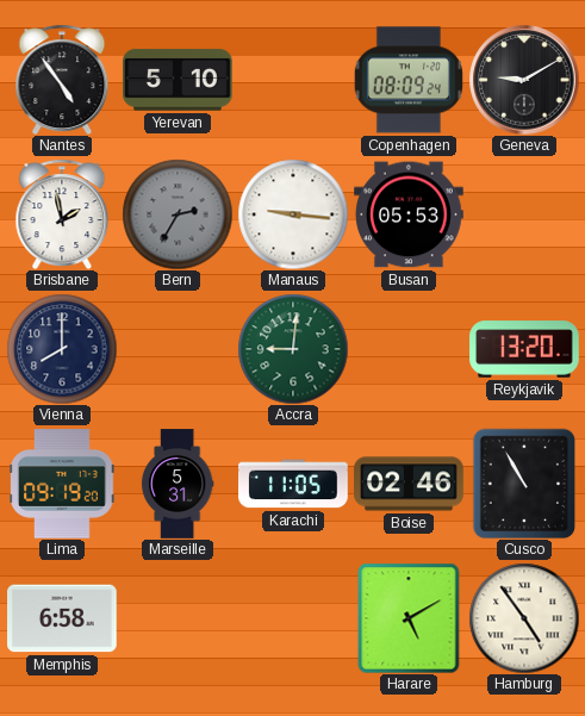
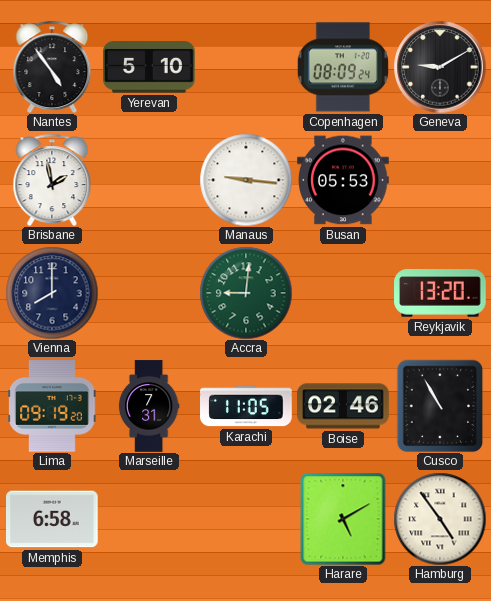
Bern: 2:35 -> none
Marseille: 5:31 -> 7:31
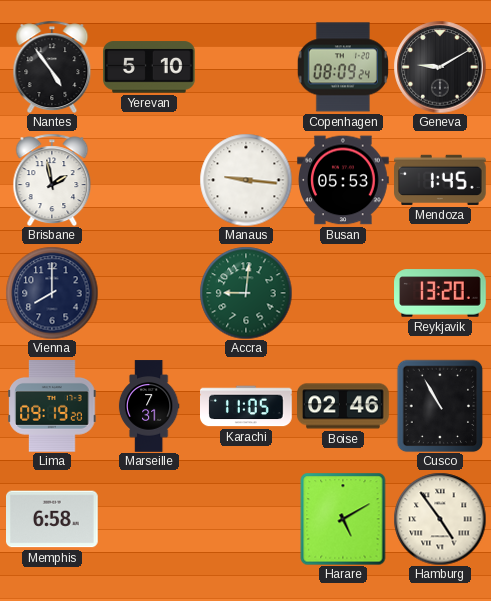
Mendoza: none -> 1:45
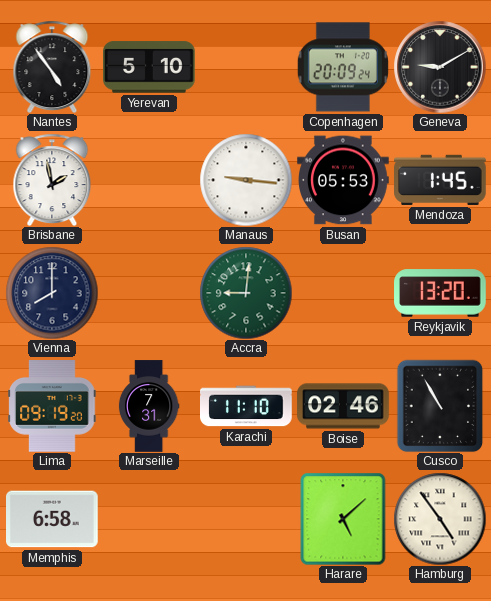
Copenhagen: 08:09 -> 20:09
Karachi: 11:05 -> 11:10
Harare: 5:10 -> 5:08
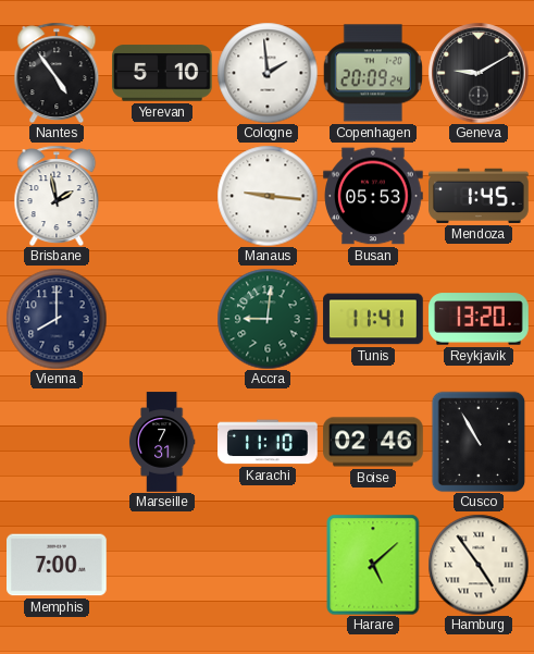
Cologne: none -> 1:59
Tunis: none -> 11:41
Lima: 09:19 -> none
Memphis: 6:58 -> 7:00
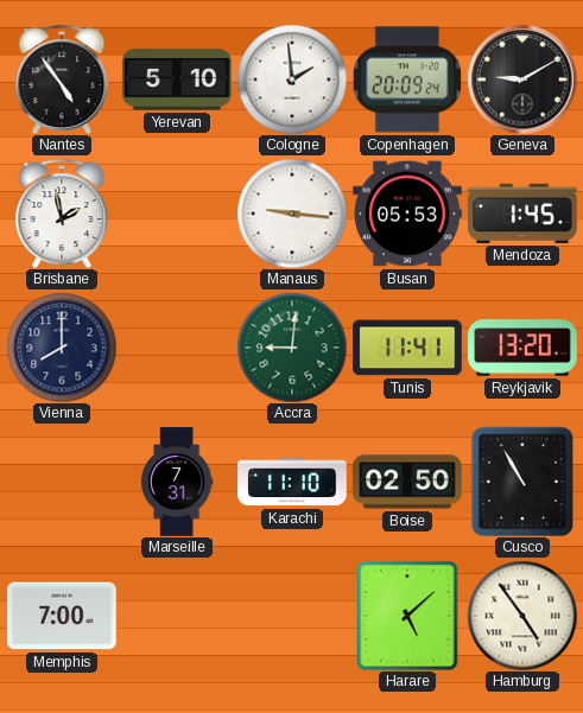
Boise: 02:46 -> 02:50
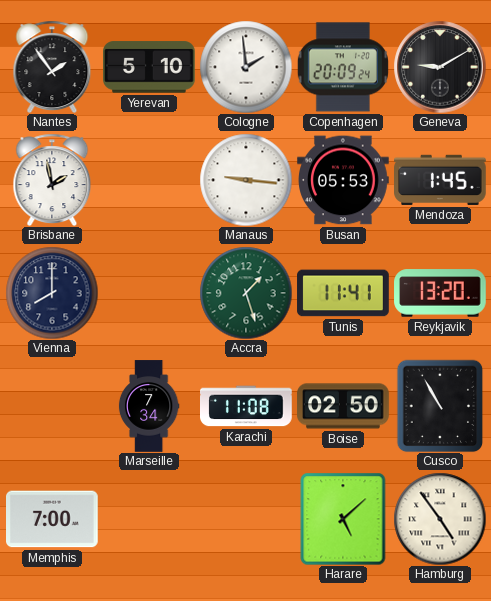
Nantes: 4:54 -> 1:54
Accra: 9:01 -> 1:27
Marseille: 7:31 -> 7:34
Karachi: 11:10 -> 11:08
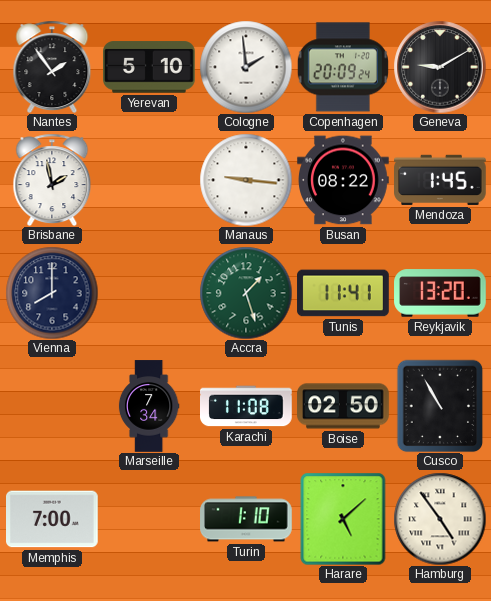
Busan: 05:53 -> 08:22
Turin: none -> 1:10
